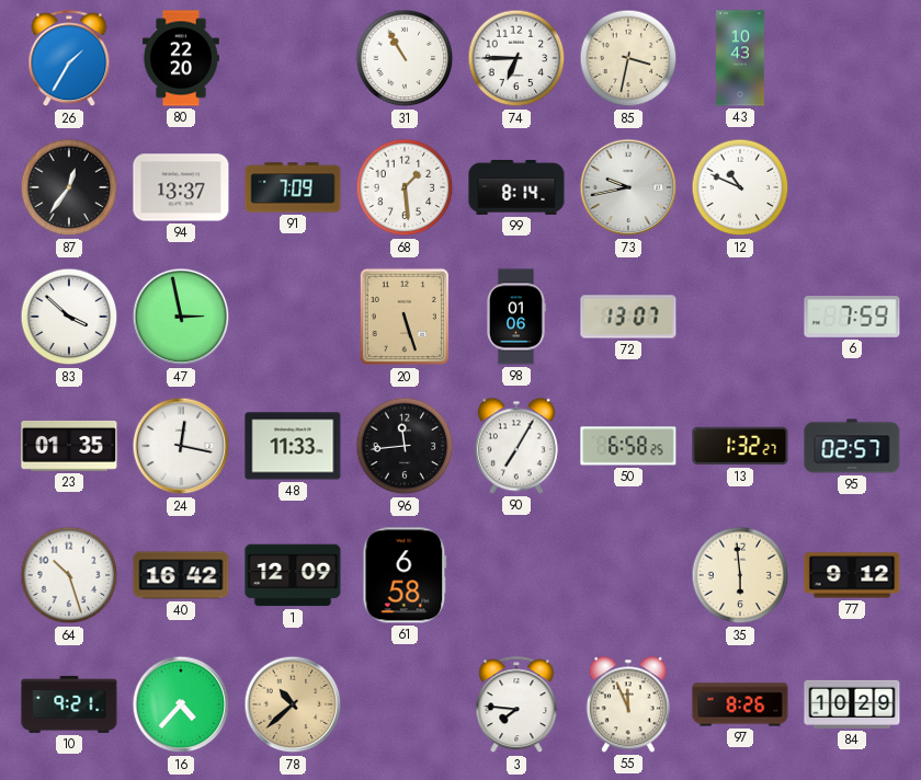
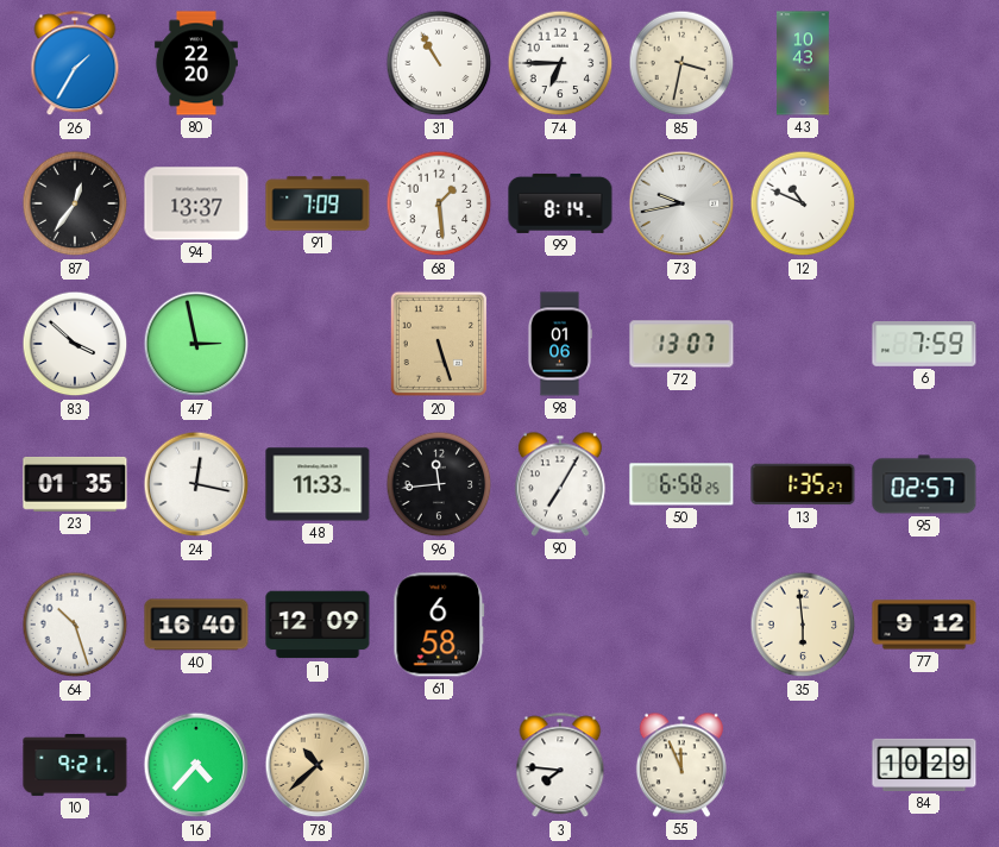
13: 1:32 -> 1:35
40: 16:42 -> 16:40
97: 8:26 -> none
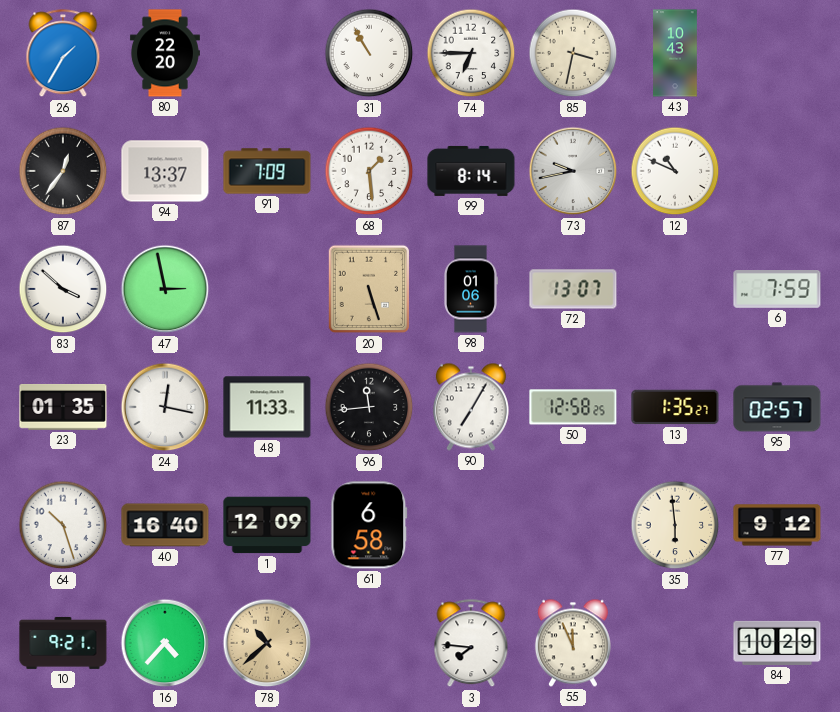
50: 6:58 -> 12:58
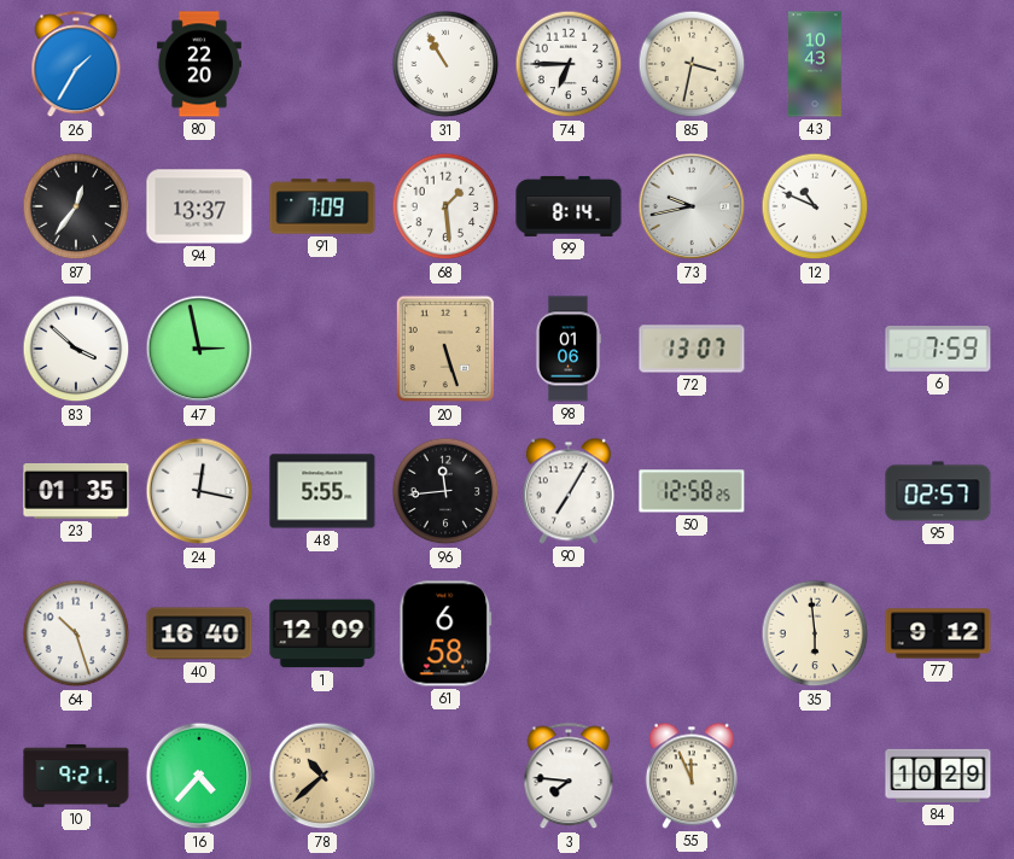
48: 11:33 -> 5:55
13: 1:35 -> none
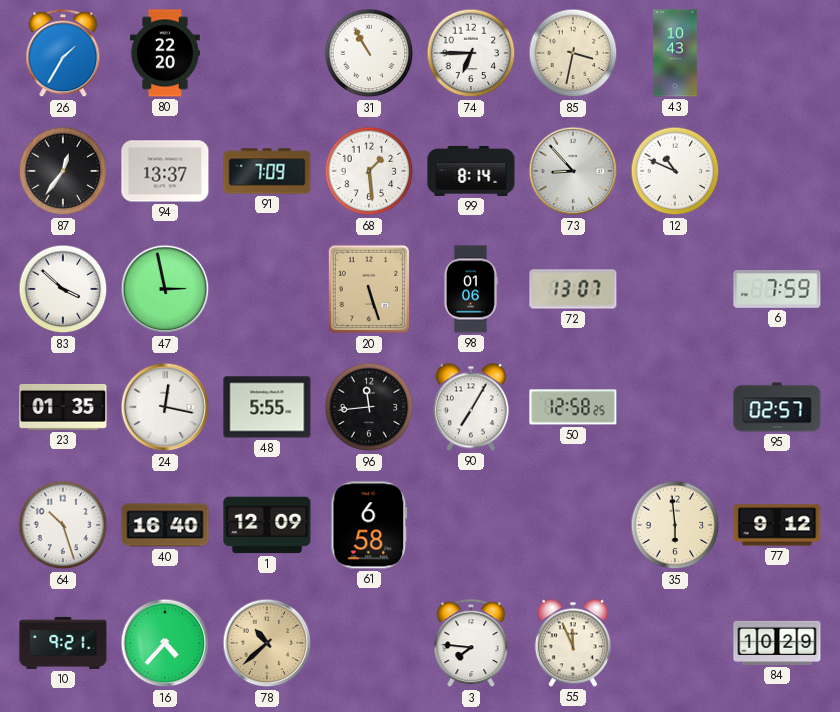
73: 9:43 -> 8:53
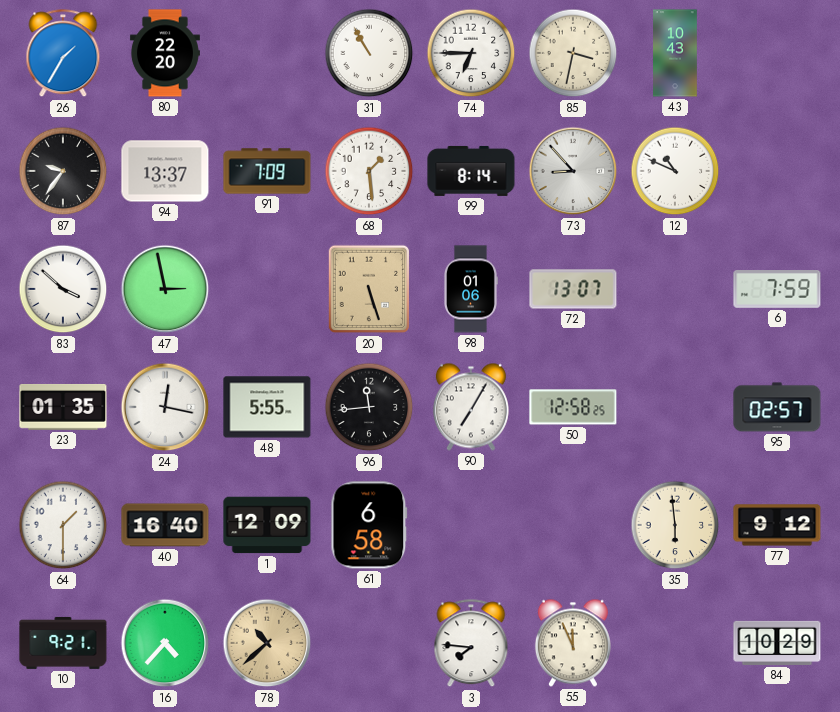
87: 12:36 -> 9:36
64: 10:27 -> 1:30
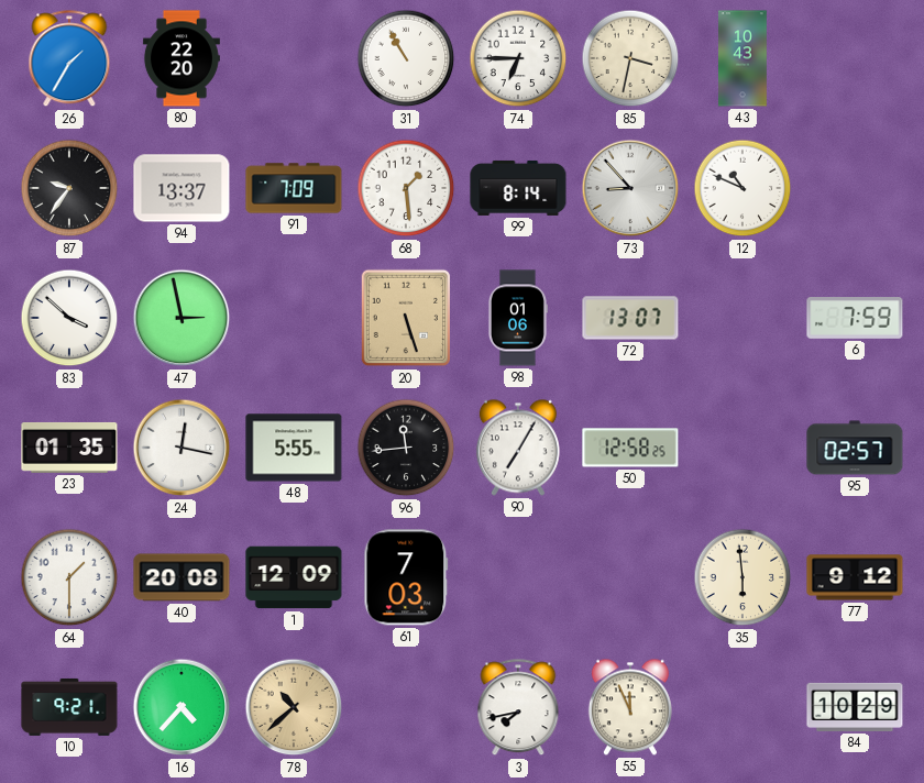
40: 16:40 -> 20:08
61: 6:58 -> 7:03
3: 7:46 -> 7:43
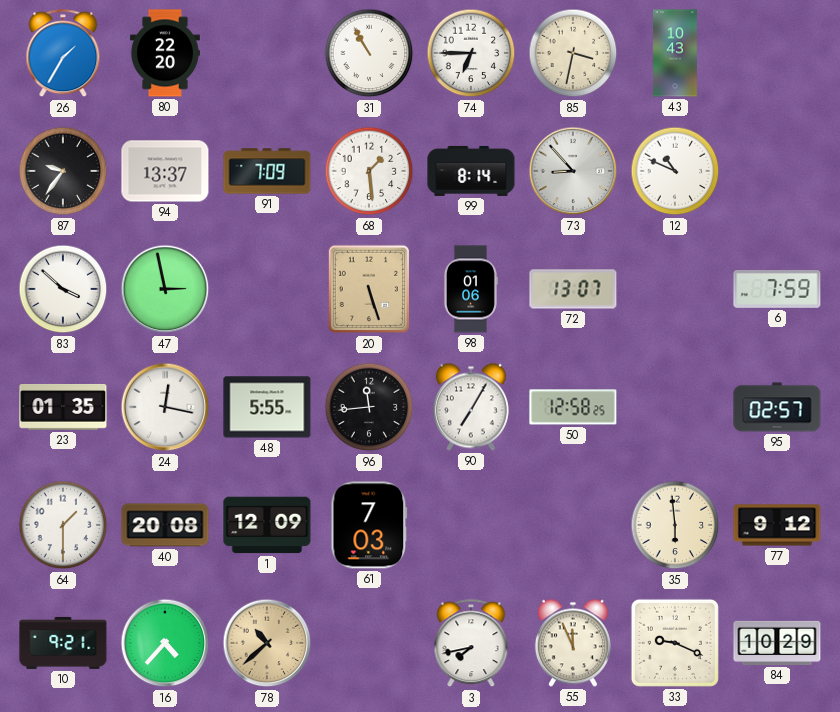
33: none -> 9:19
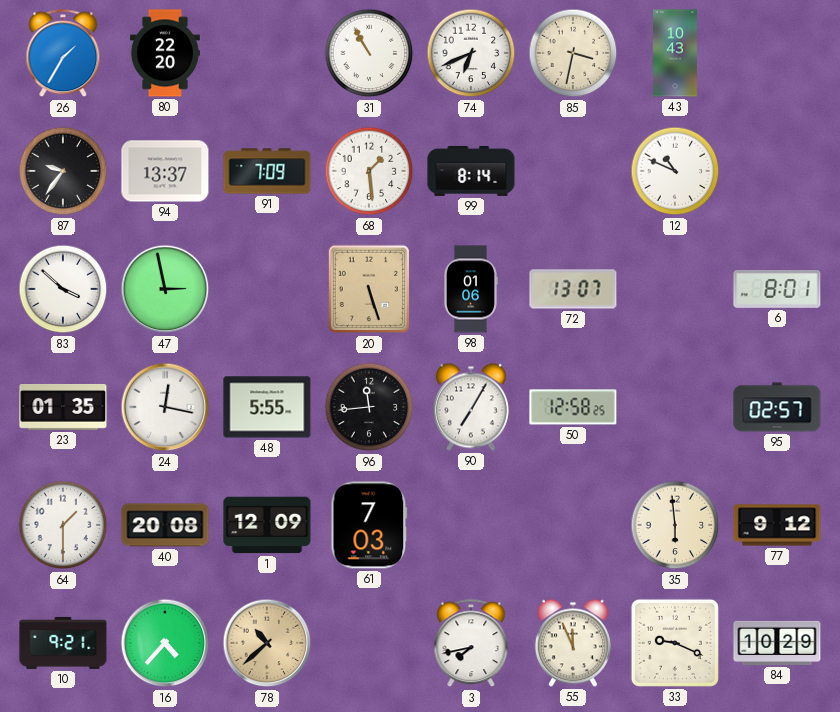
74: 6:45 -> 6:41
73: 8:53 -> none
6: 7:59 -> 8:01
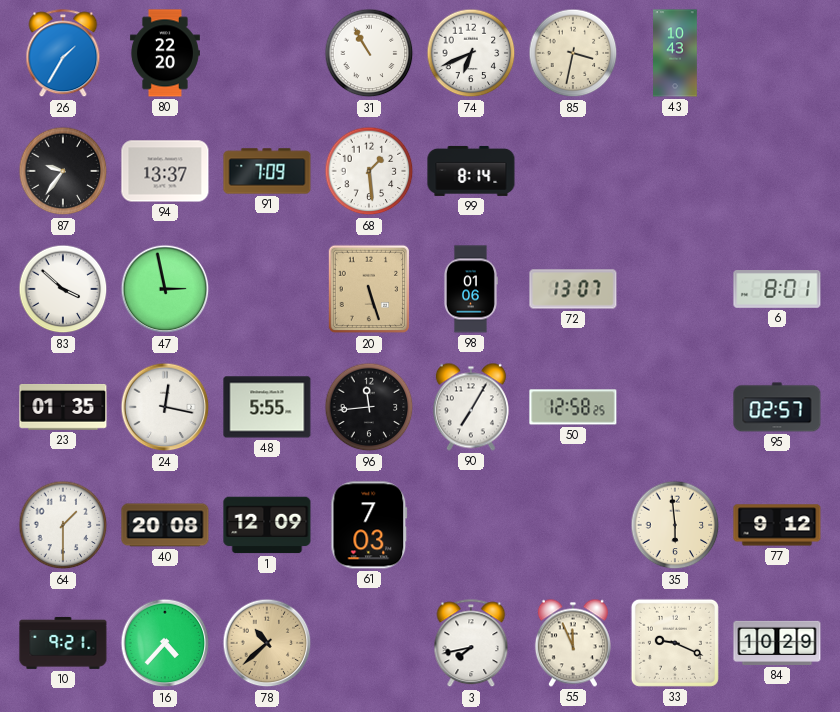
12: 10:49 -> none
